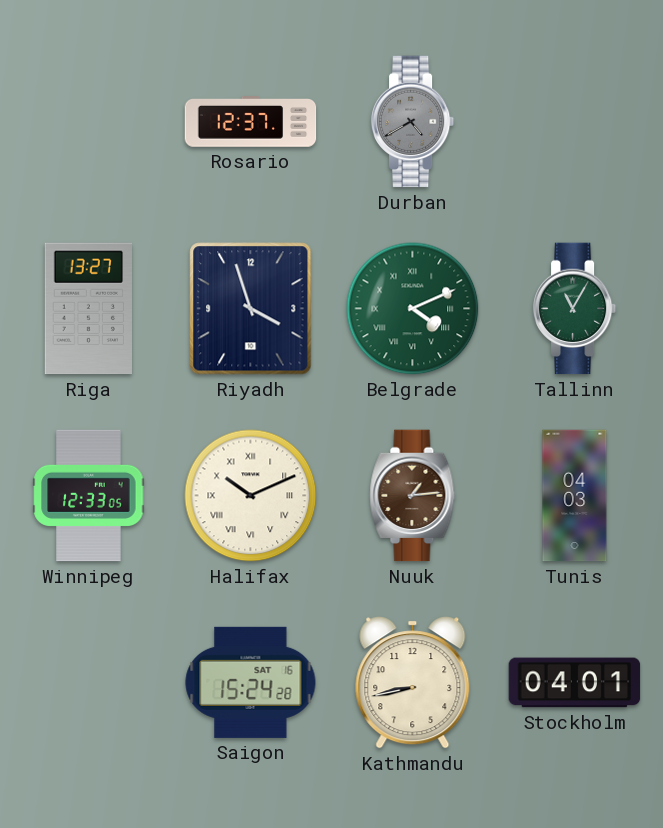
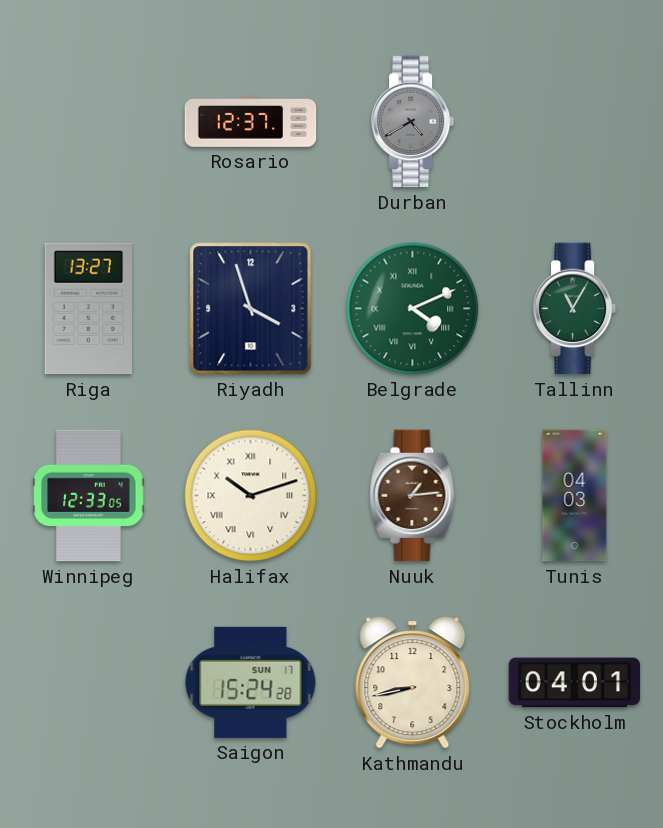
Halifax: 10:11 -> 10:12
Saigon date: SAT 16 -> SUN 17
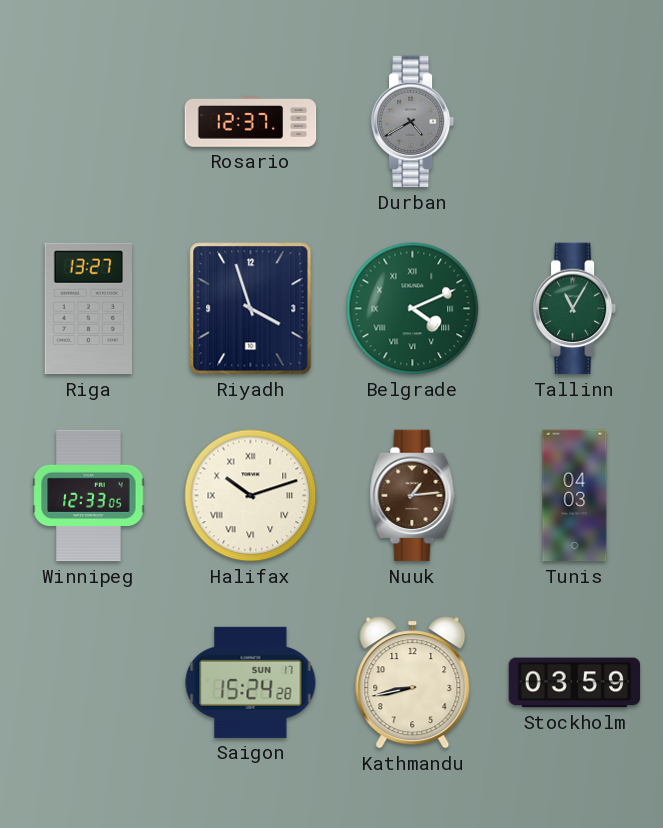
Stockholm: 04:01 -> 03:59
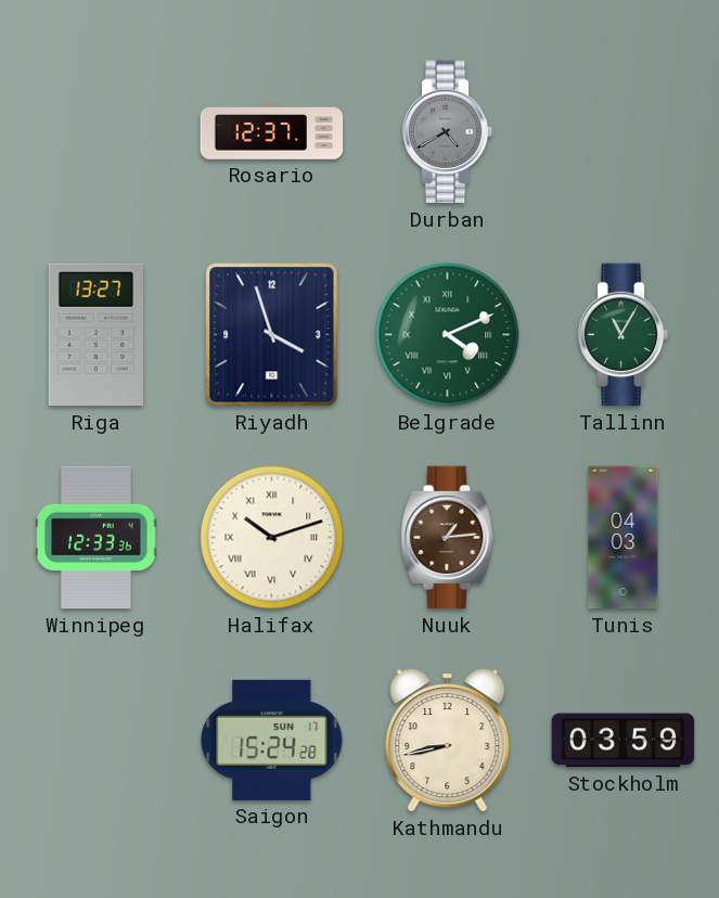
Winnipeg: 12:33:05 -> 12:33:36
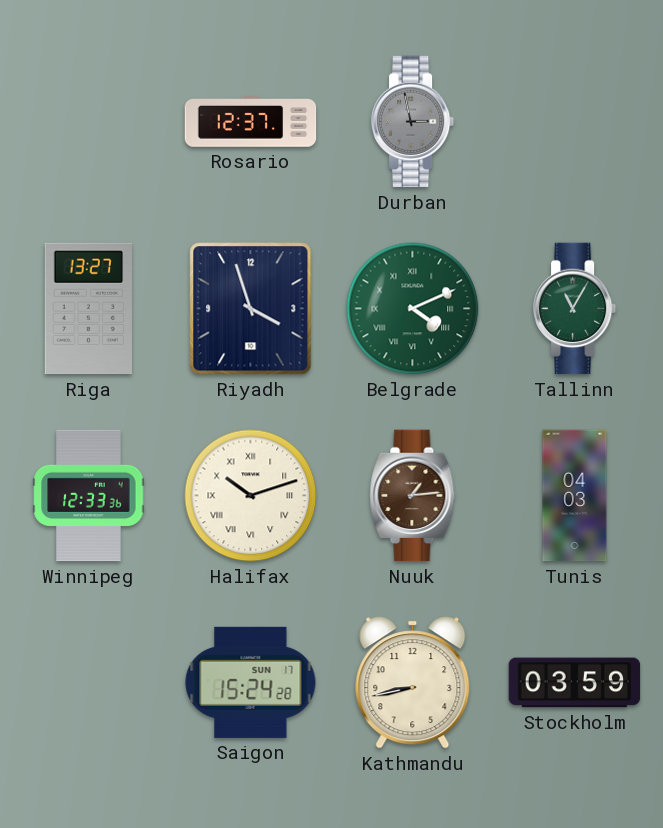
Durban: 4:40 -> 2:58
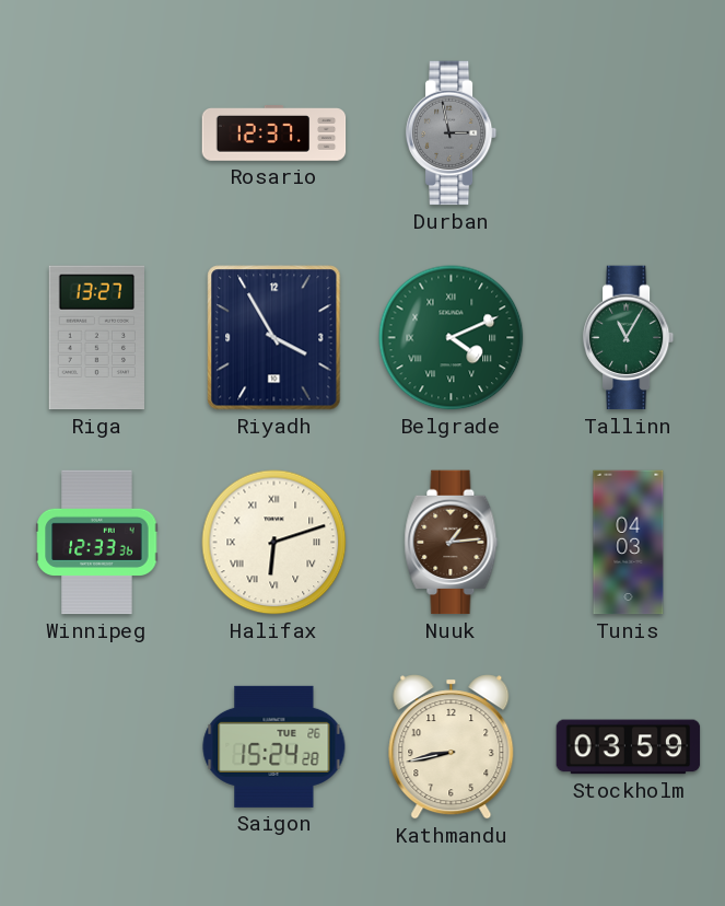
Riyadh: 3:57 -> 3:55
Halifax: 10:12 -> 6:12
Saigon date: SUN 17 -> TUE 26
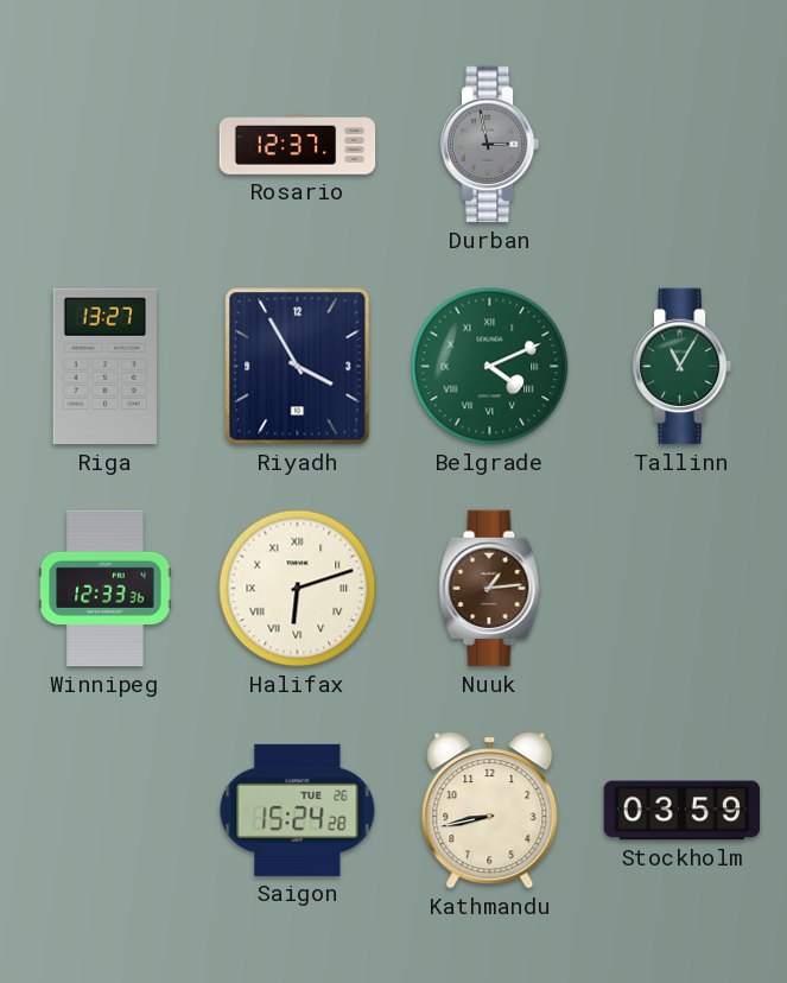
Tunis: 04:03 -> none
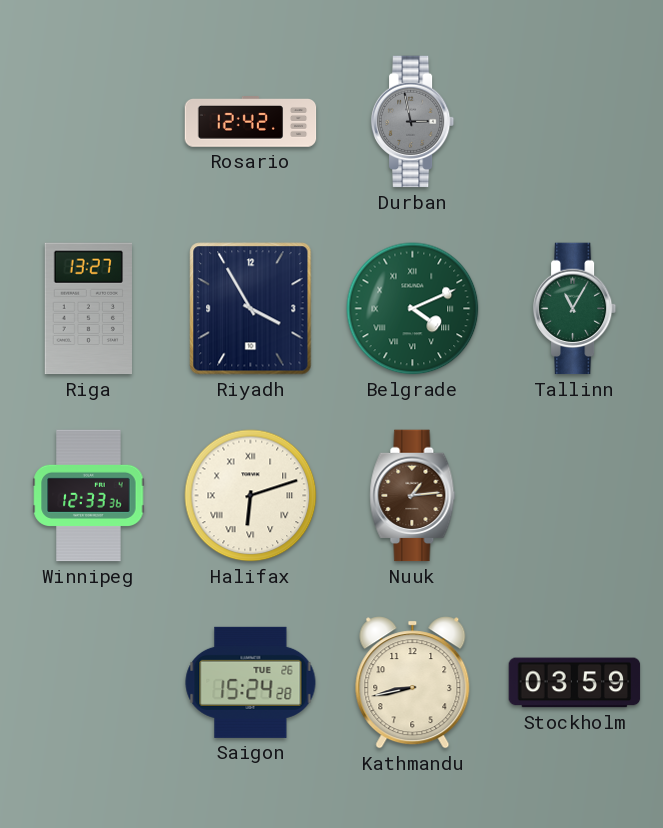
Rosario: 12:37 -> 12:42
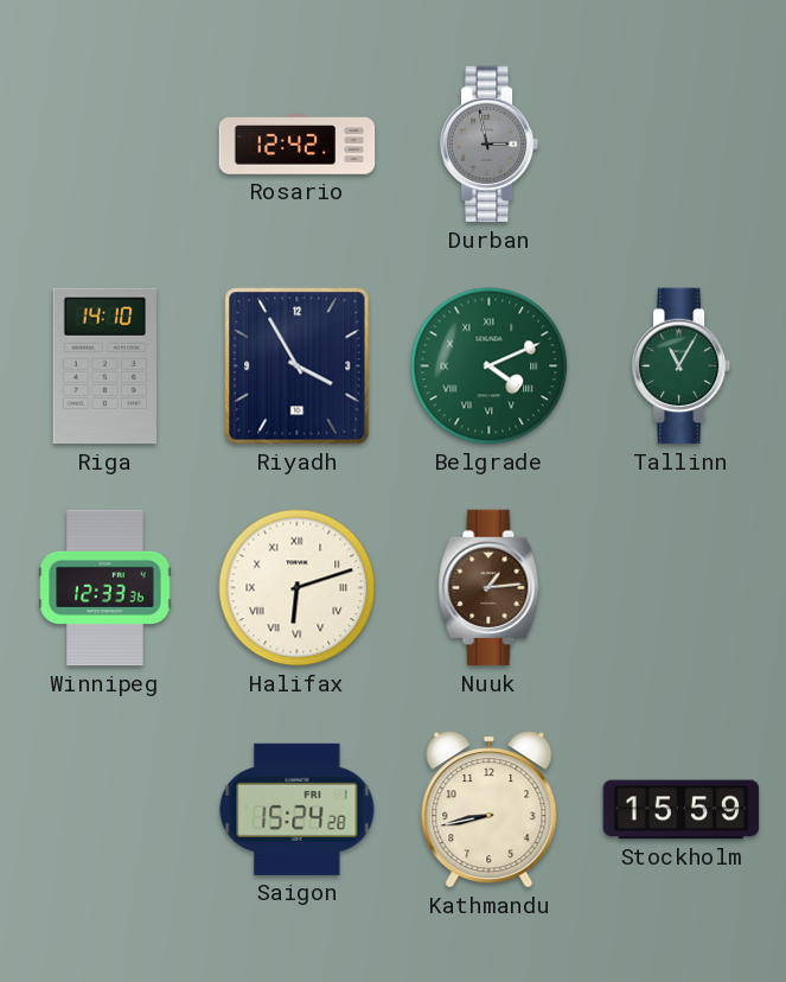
Riga: 13:27 -> 14:10
Saigon date: TUE 26 -> FRI 1
Stockholm: 03:59 -> 15:59
